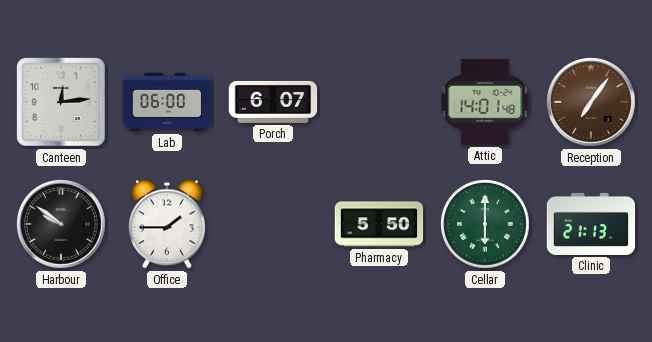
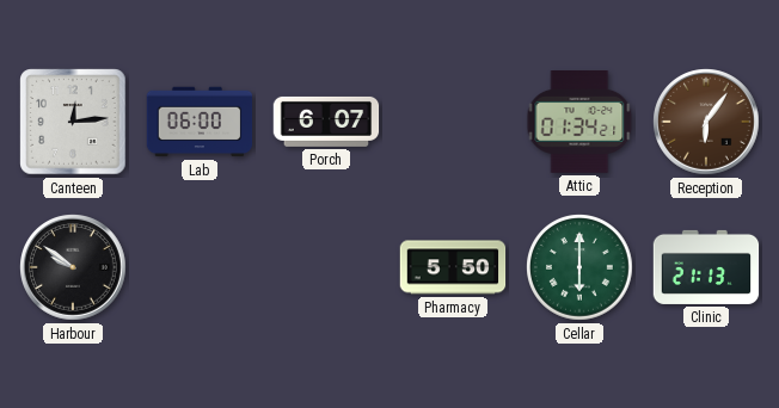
Attic: 14:01 -> 01:34
Reception: 7:06 -> 6:06
Office: 1:45 -> none
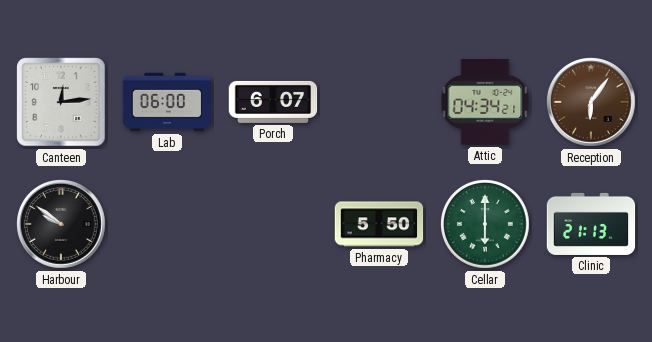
Attic: 01:34 -> 04:34
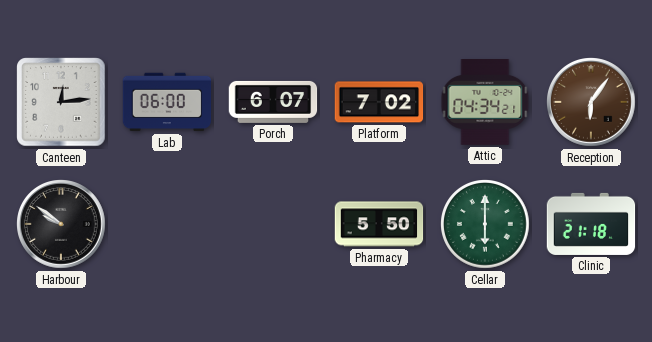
Platform: none -> 7:02
Clinic: 21:13 -> 21:18
